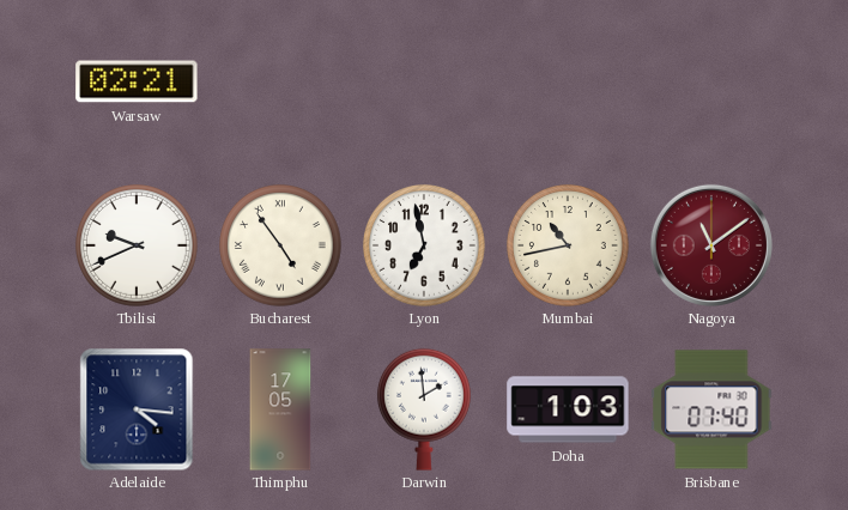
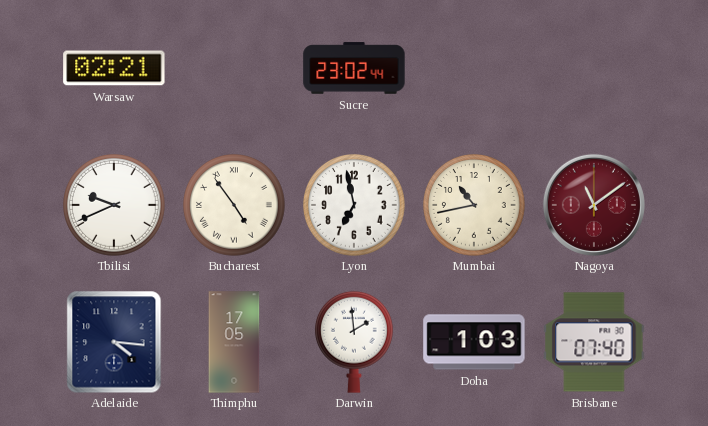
Sucre: none -> 23:02
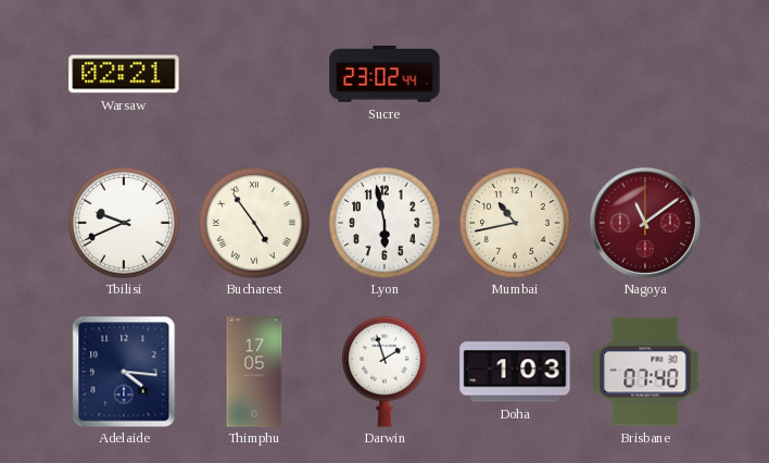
Lyon: 6:58 -> 5:58
Darwin: 1:59 -> 1:57
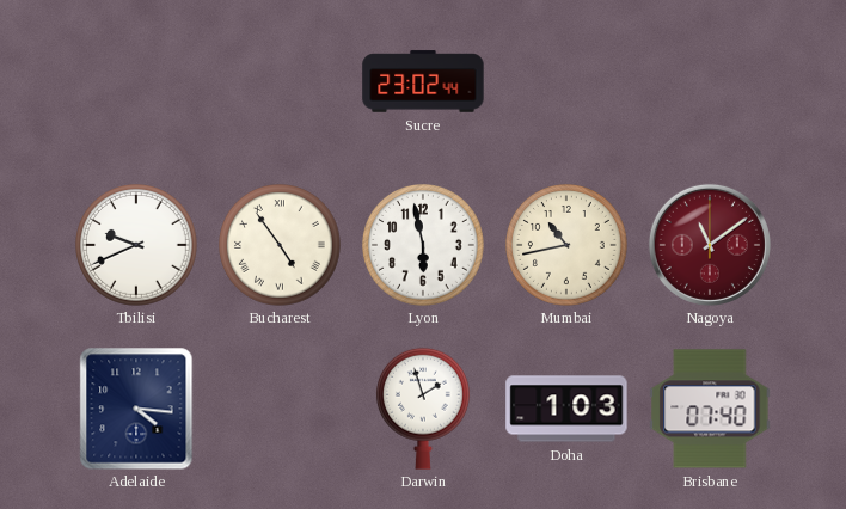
Warsaw: 02:21 -> none
Thimphu: 17:05 -> none
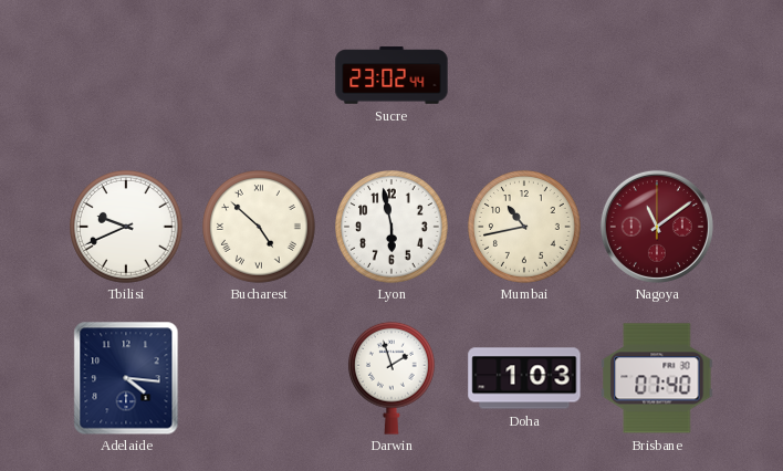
Bucharest: 4:54 -> 4:52
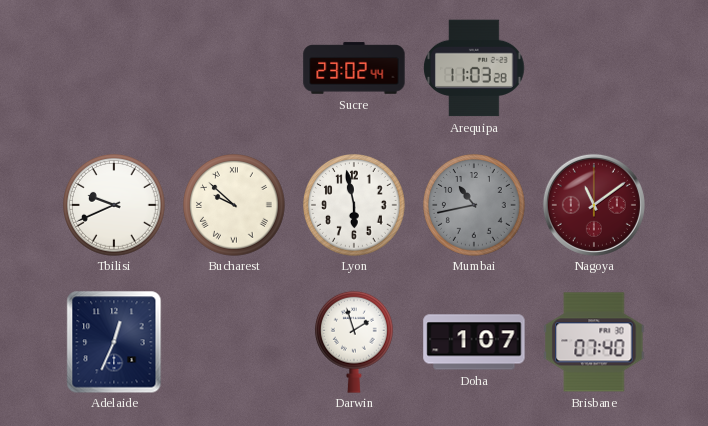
Arequipa: none -> 11:03
Bucharest: 4:52 -> 9:52
Mumbai dial: cream -> grey
Adelaide: 4:16 -> 12:34
Doha: 1:03 -> 1:07
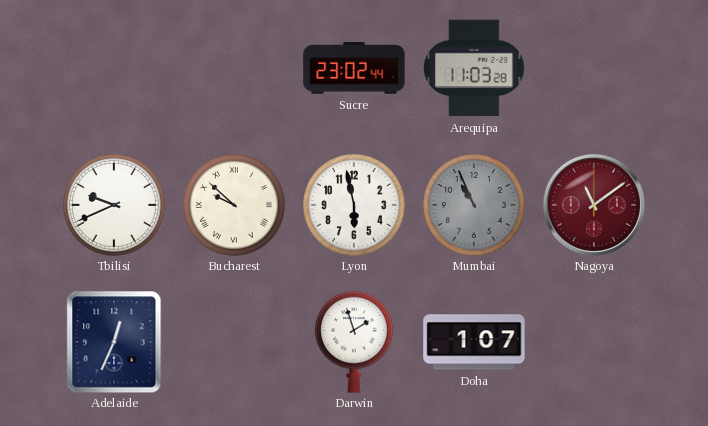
Mumbai: 10:43 -> 10:56
Brisbane: 07:40 -> none
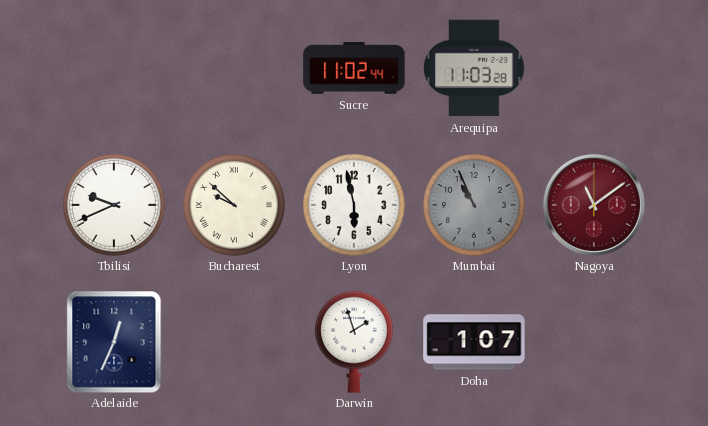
Sucre: 23:02 -> 11:02
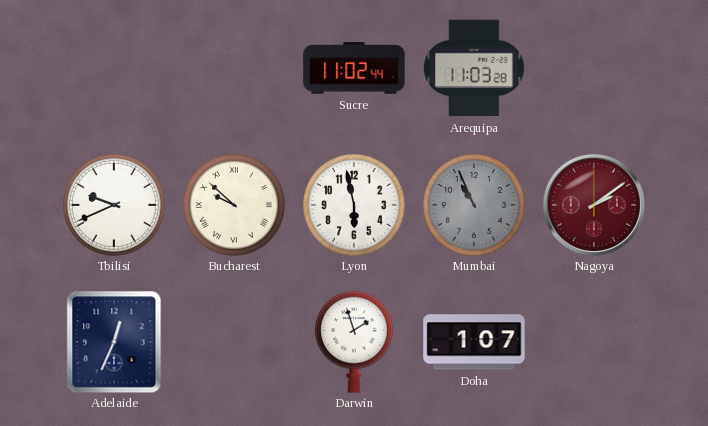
Nagoya: 11:09 -> 2:09
